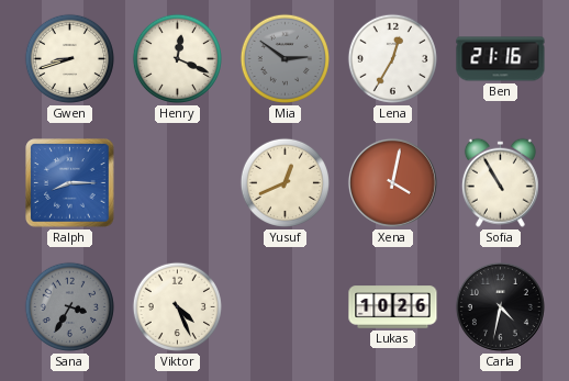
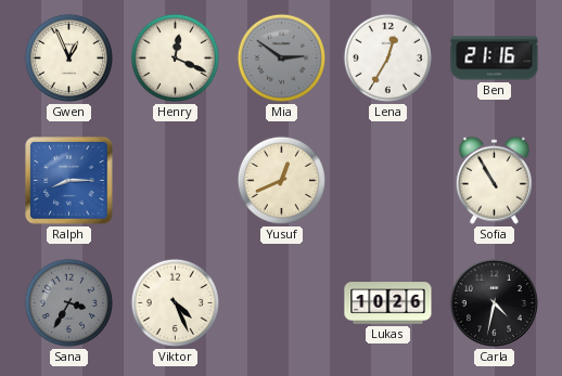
Gwen: 8:42 -> 12:56
Xena: 4:02 -> none
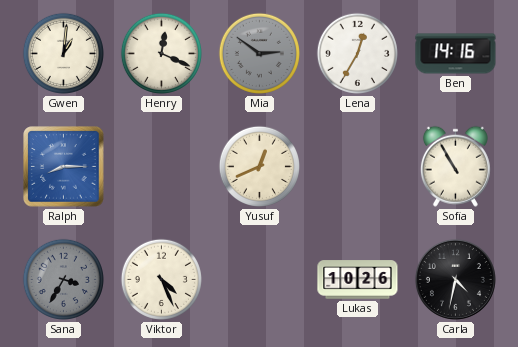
Gwen: 12:56 -> 1:01
Ben: 21:16 -> 14:16
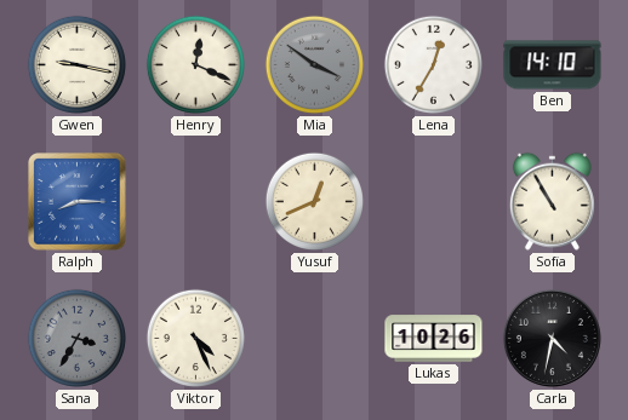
Gwen: 1:01 -> 9:17
Mia: 2:51 -> 3:51
Ben: 14:16 -> 14:10
